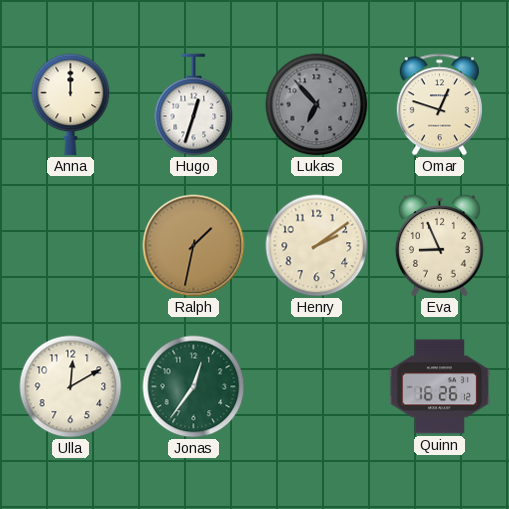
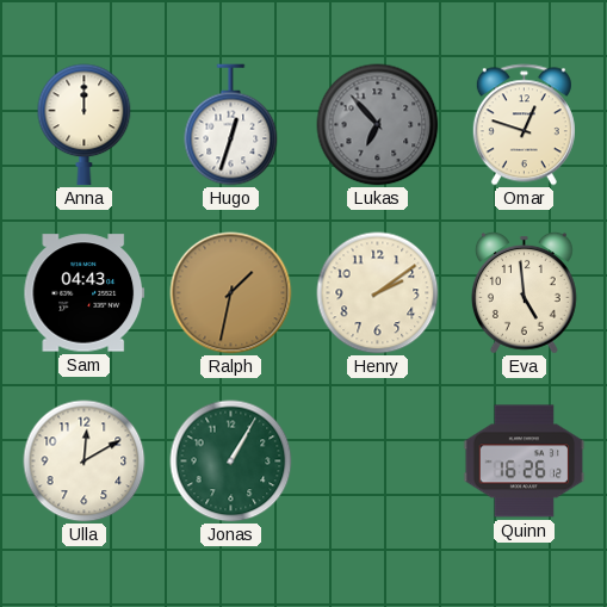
Sam: none -> 04:43
Eva: 8:56 -> 4:59
Jonas: 12:36 -> 1:05
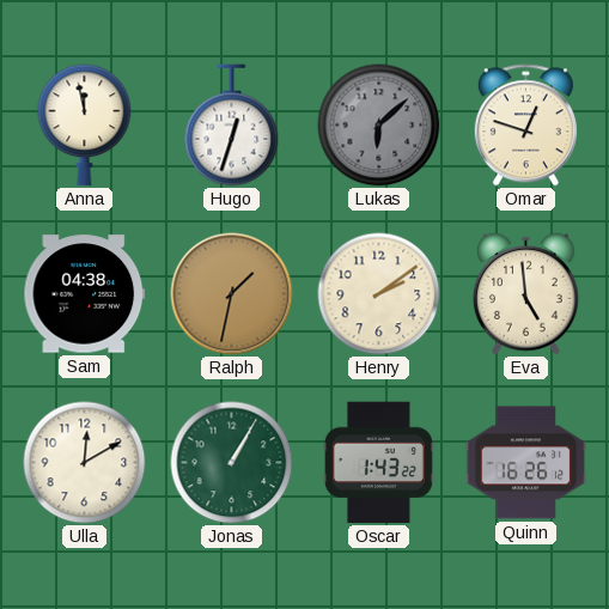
Anna: 12:00 -> 11:58
Lukas: 6:53 -> 6:08
Sam: 04:43 -> 04:38
Oscar: none -> 1:43
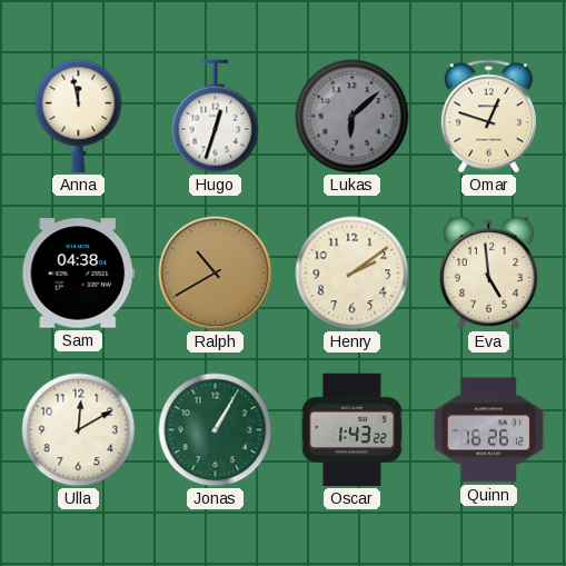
Ralph: 1:32 -> 10:40
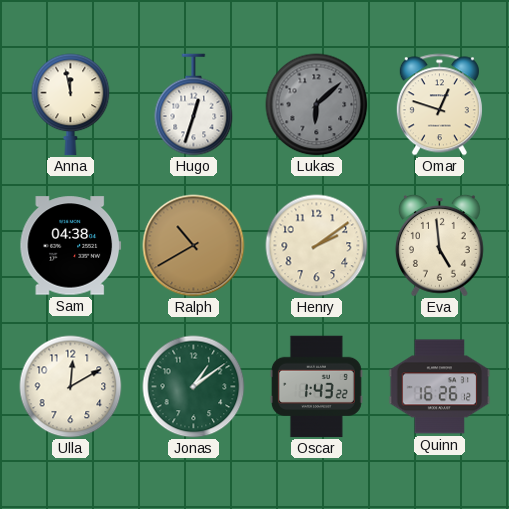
Jonas: 1:05 -> 1:09
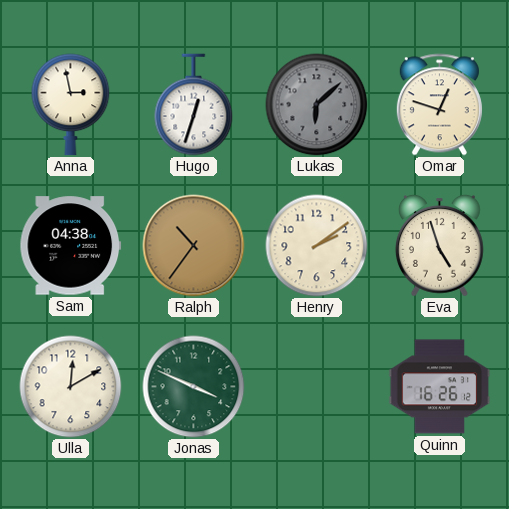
Anna: 11:58 -> 2:58
Ralph: 10:40 -> 10:36
Eva: 4:59 -> 4:57
Jonas: 1:09 -> 3:49
Oscar: 1:43 -> none
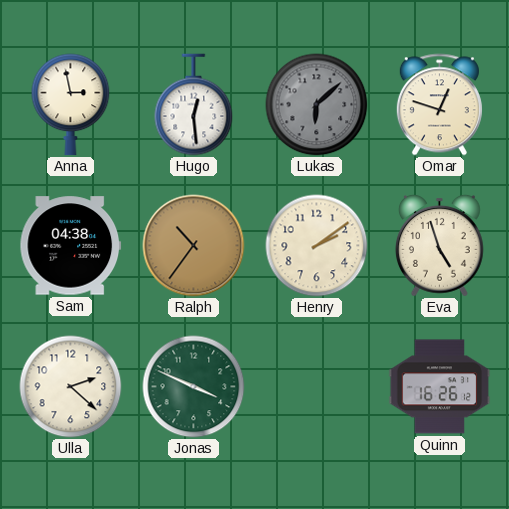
Hugo: 12:33 -> 12:29
Ulla: 12:10 -> 2:22
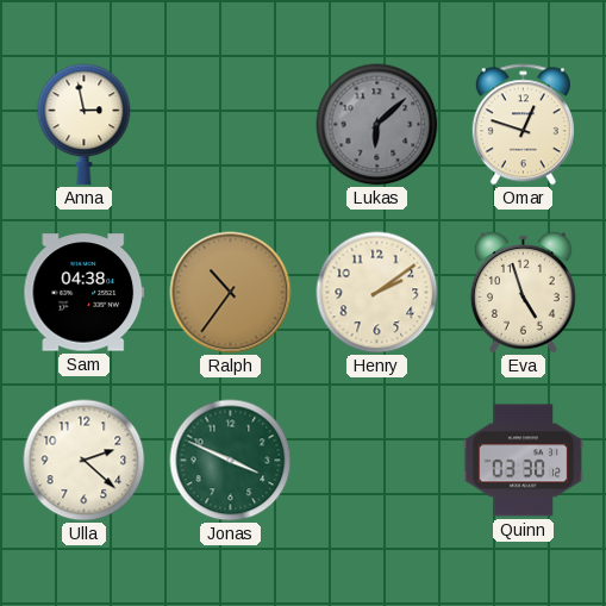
Hugo: 12:29 -> none
Quinn: 16:26 -> 03:30
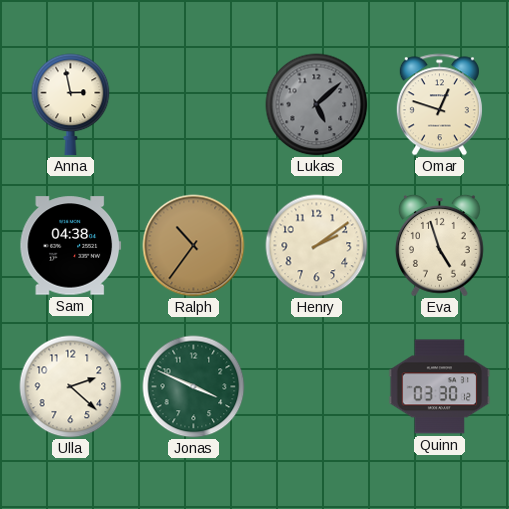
Lukas: 6:08 -> 5:08
